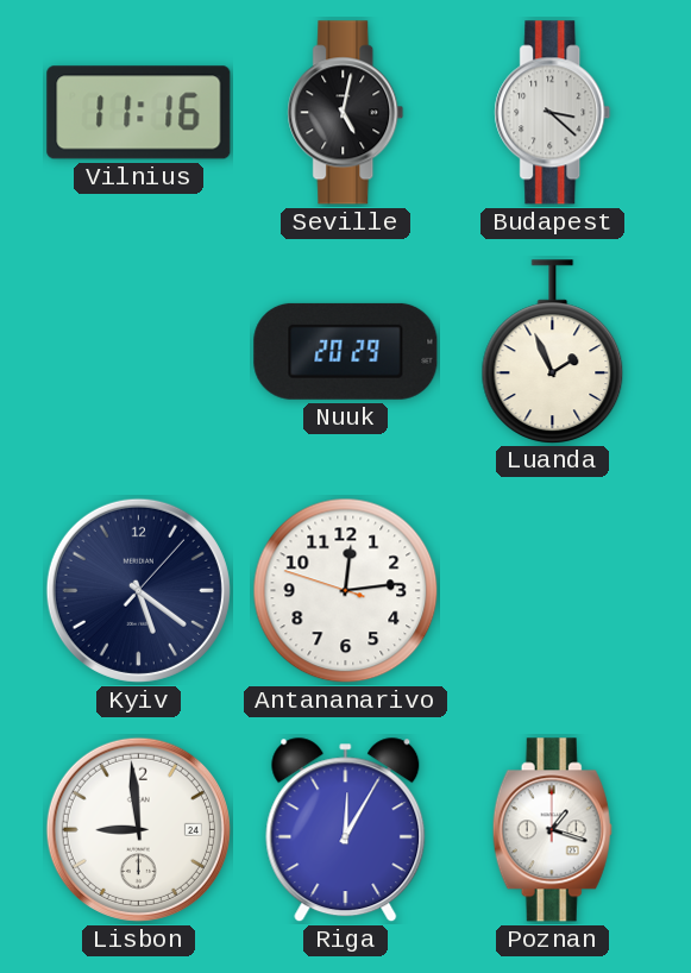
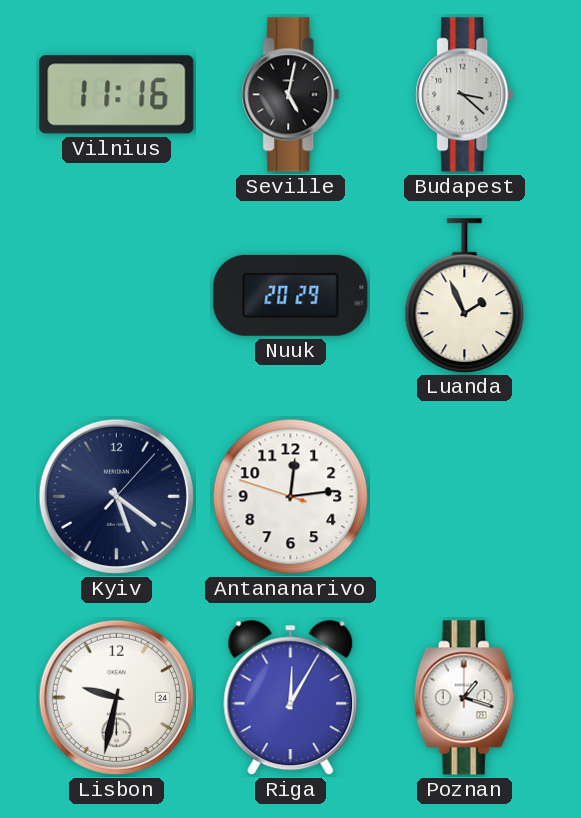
Lisbon: 8:59 -> 9:32
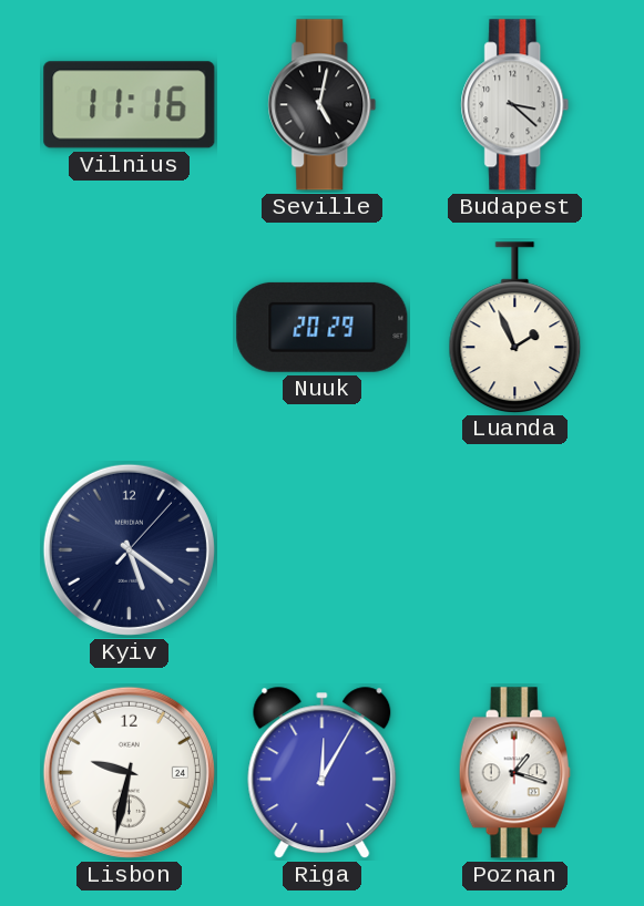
Antananarivo: 12:13 -> none
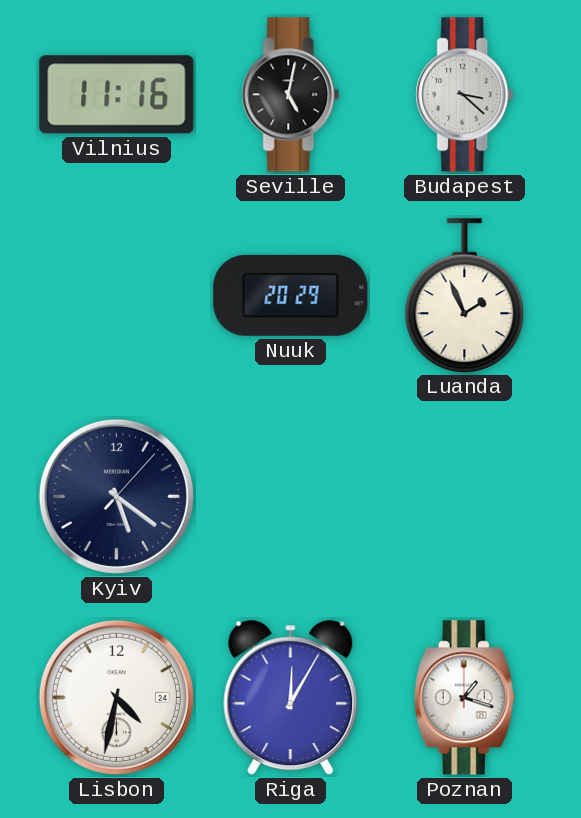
Lisbon: 9:32 -> 4:32
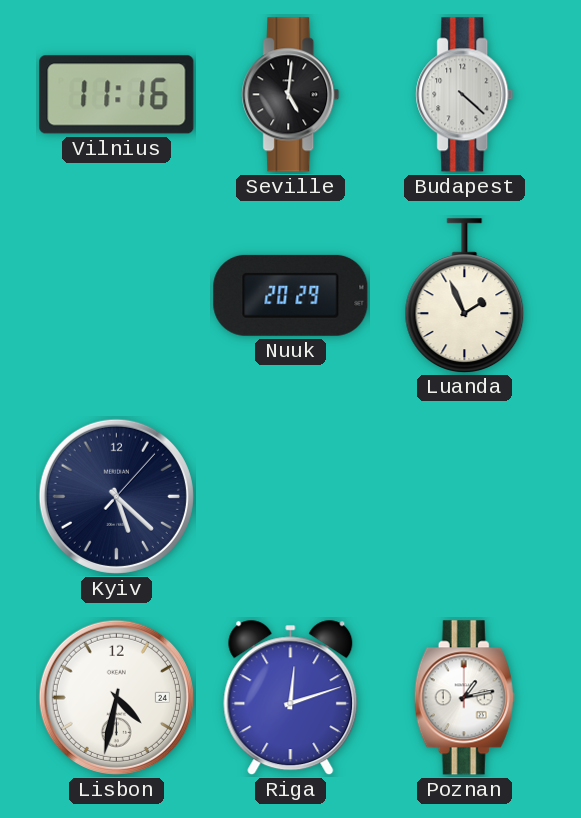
Seville: 5:02 -> 5:01
Budapest: 3:22 -> 4:22
Kyiv: 5:21 -> 5:22
Riga: 12:05 -> 12:12
Poznan: 1:18 -> 1:13
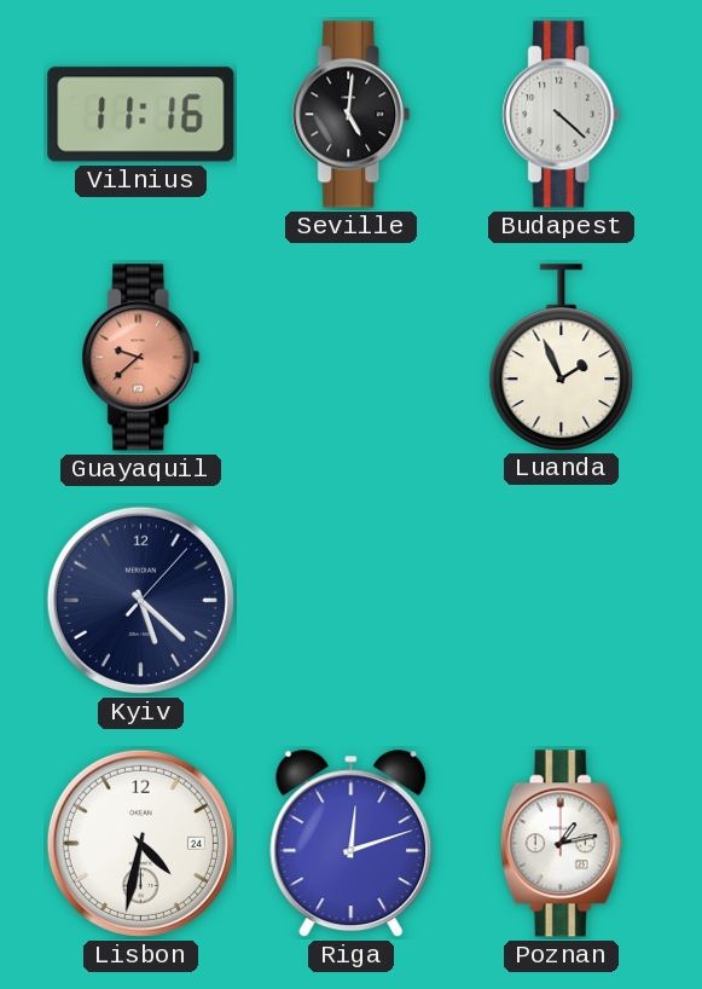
Guayaquil: none -> 9:38
Nuuk: 20:29 -> none
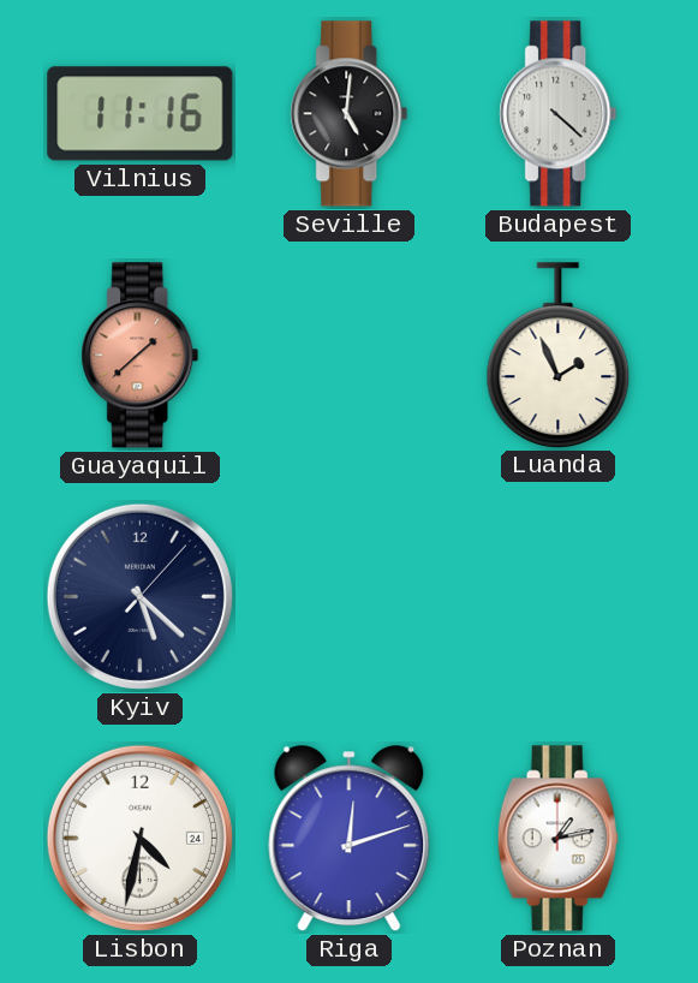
Guayaquil: 9:38 -> 1:38
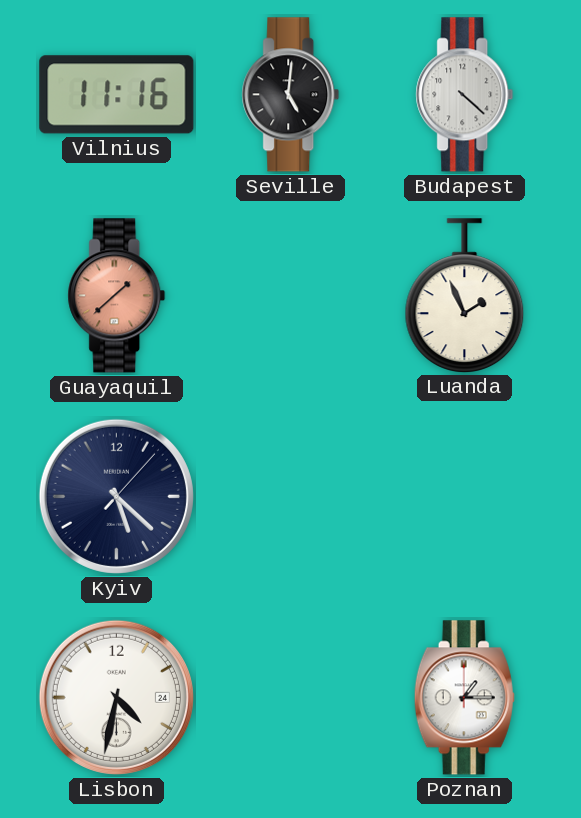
Riga: 12:12 -> none
Poznan: 1:13 -> 1:15
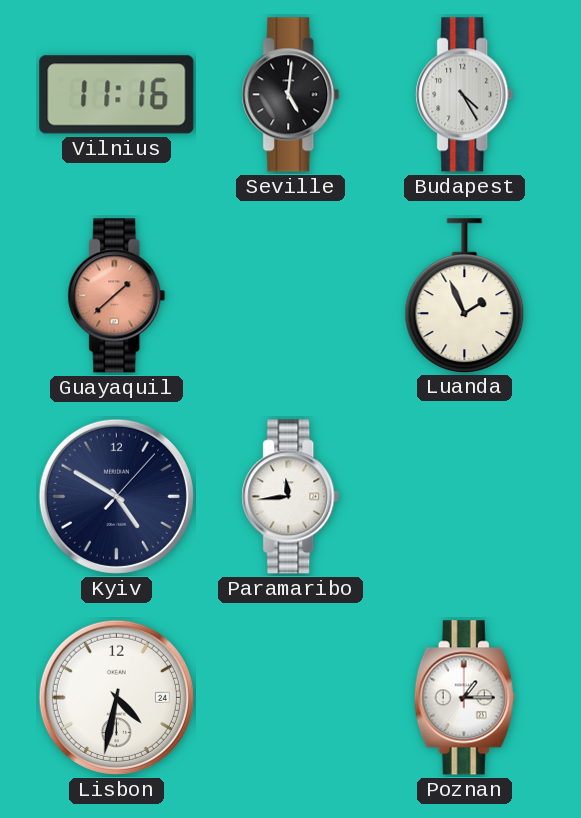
Budapest: 4:22 -> 4:25
Kyiv: 5:22 -> 4:50
Paramaribo: none -> 11:44
